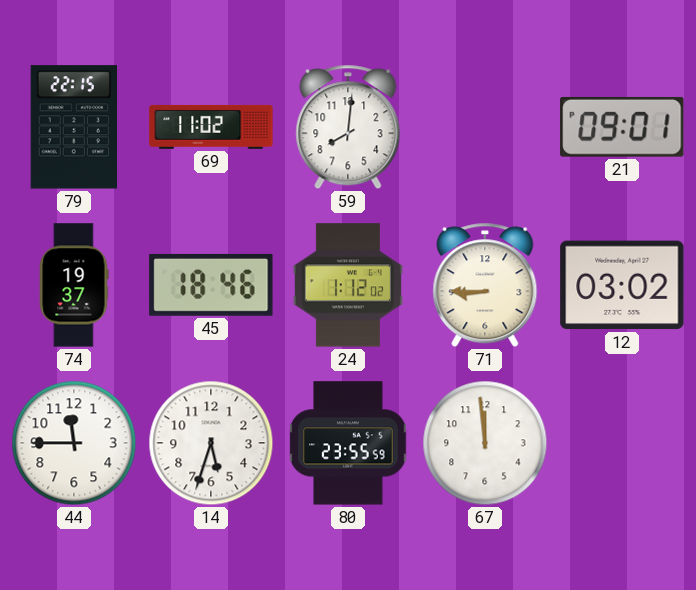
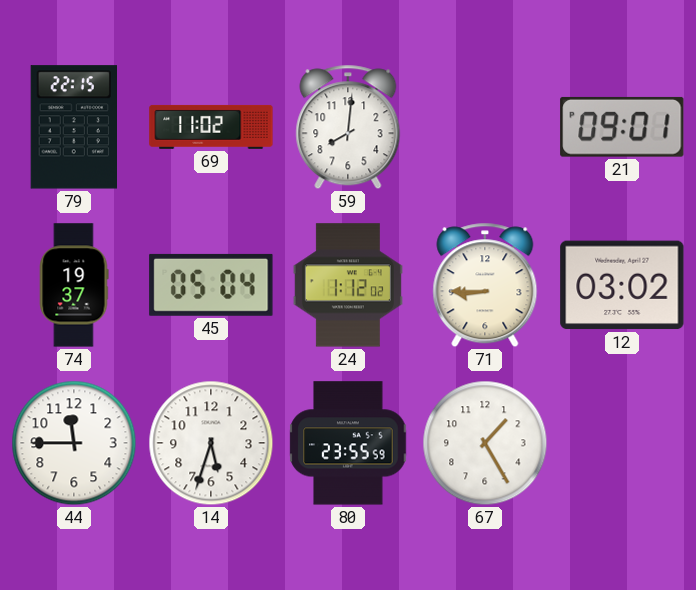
45: 18:46 -> 05:04
67: 11:59 -> 1:25
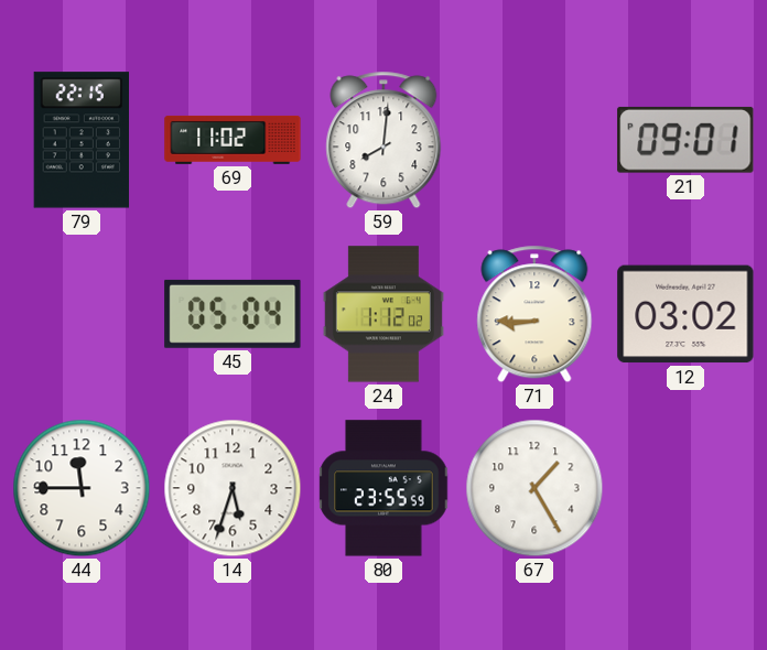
74: 19:37 -> none
